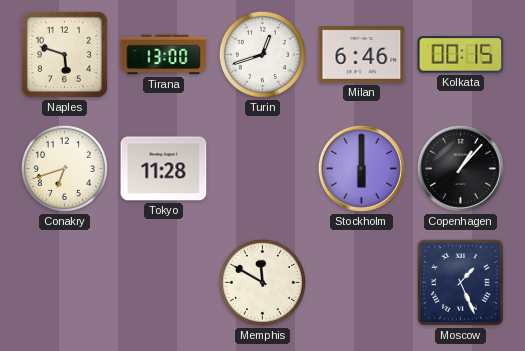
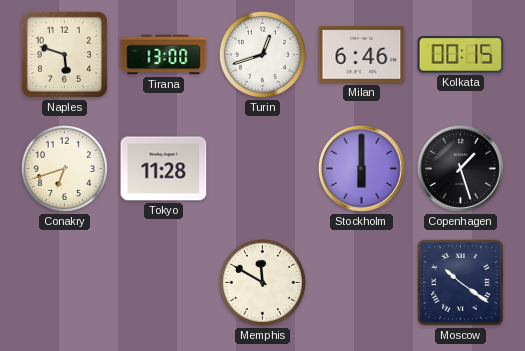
Copenhagen: 1:07 -> 1:27
Moscow: 1:26 -> 10:21
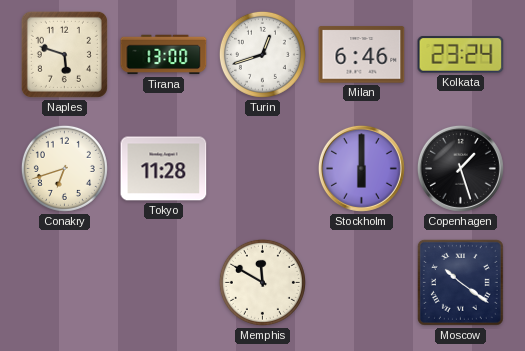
Kolkata: 00:15 -> 23:24
